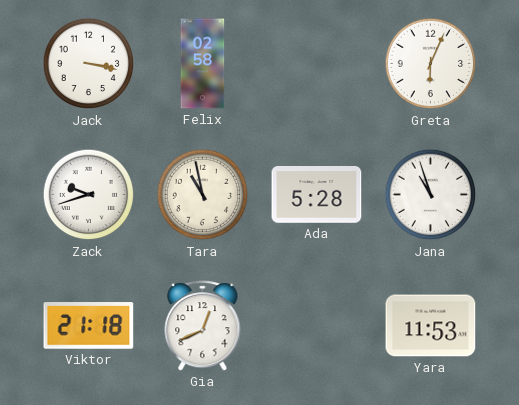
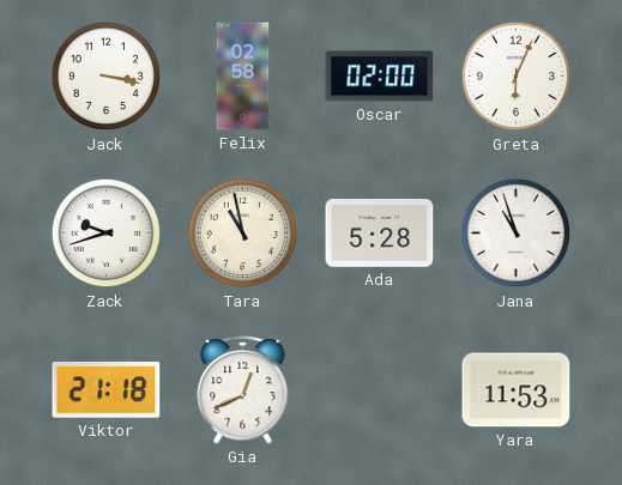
Oscar: none -> 02:00
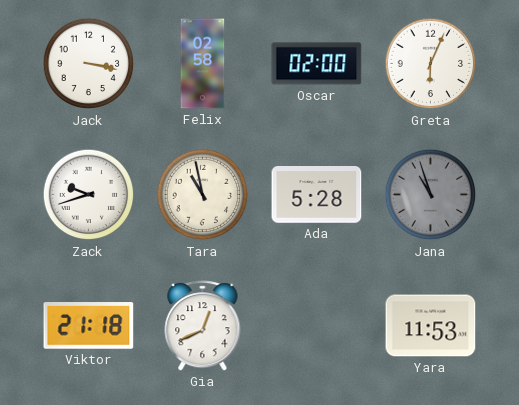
Jana dial: white -> grey
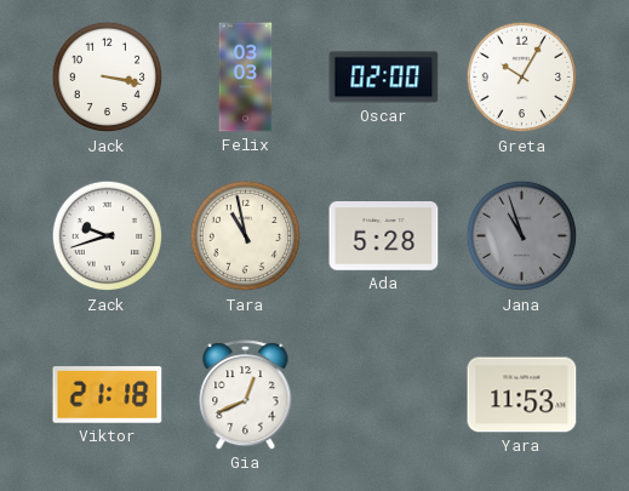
Felix: 02:58 -> 03:03
Greta: 6:04 -> 10:05
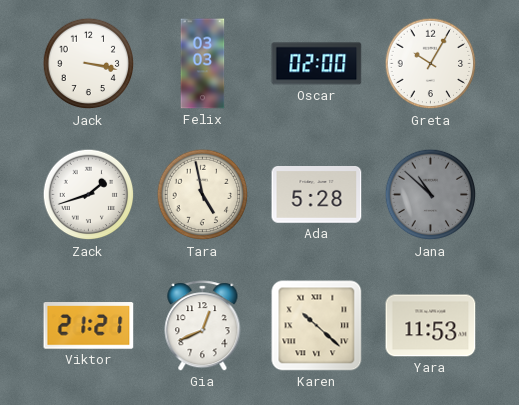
Zack: 9:42 -> 1:42
Tara: 10:58 -> 4:58
Jana: 10:57 -> 10:52
Viktor: 21:18 -> 21:21
Karen: none -> 10:22
